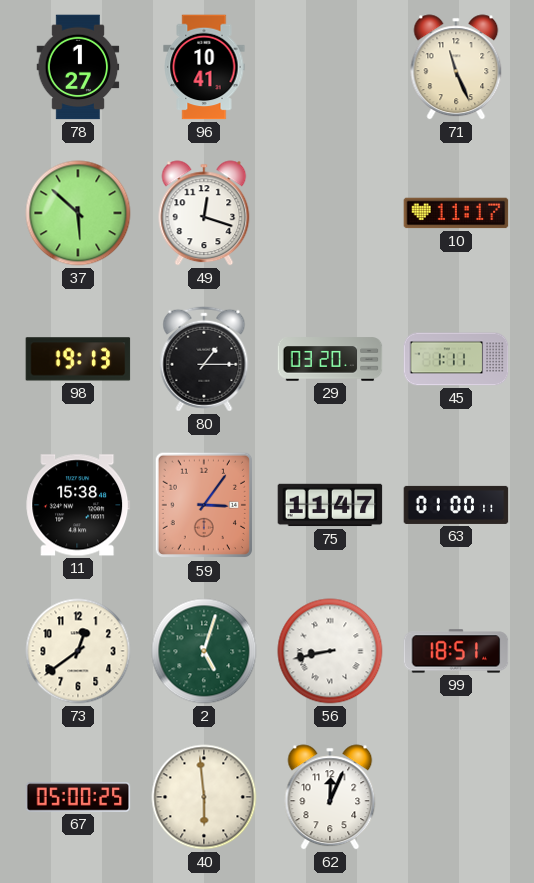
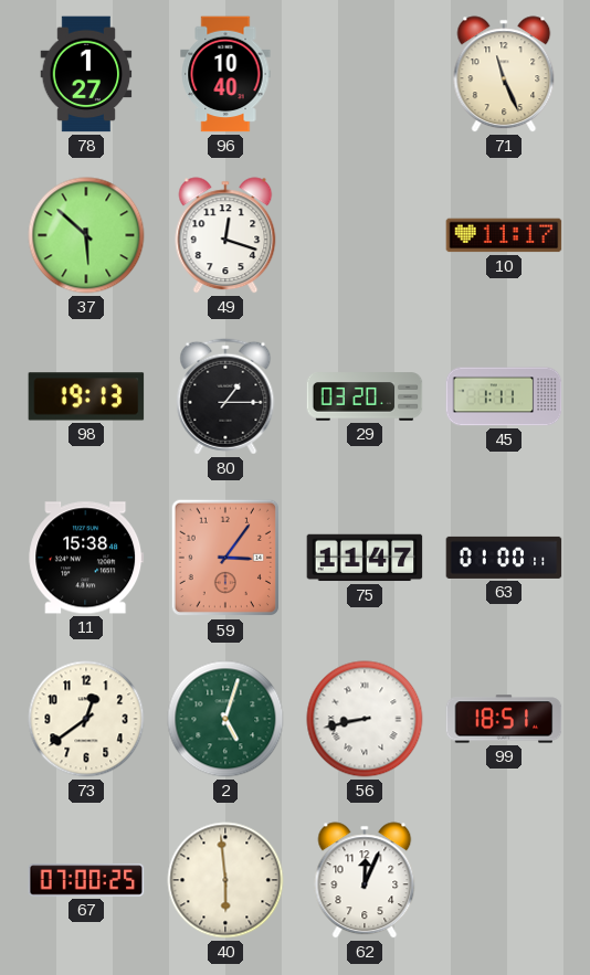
96: 10:41 -> 10:40
67: 05:00 -> 07:00
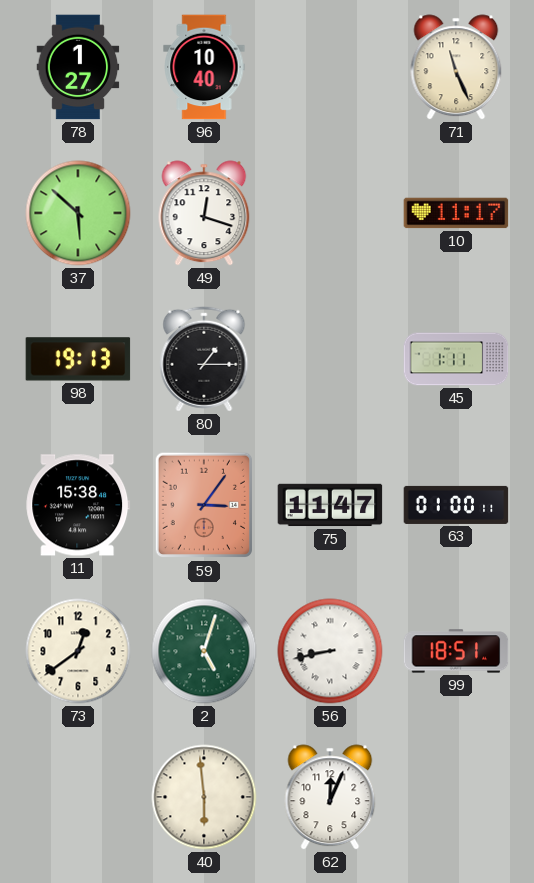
29: 03:20 -> none
67: 07:00 -> none
